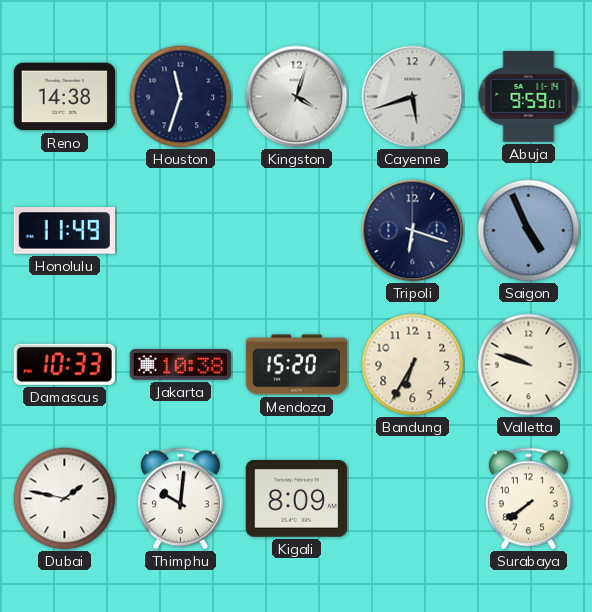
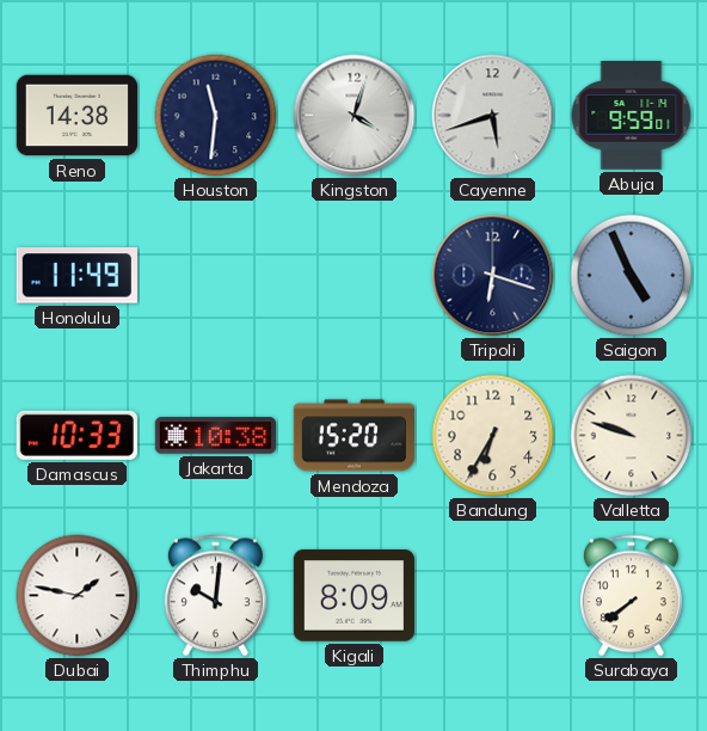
Houston: 11:33 -> 11:31
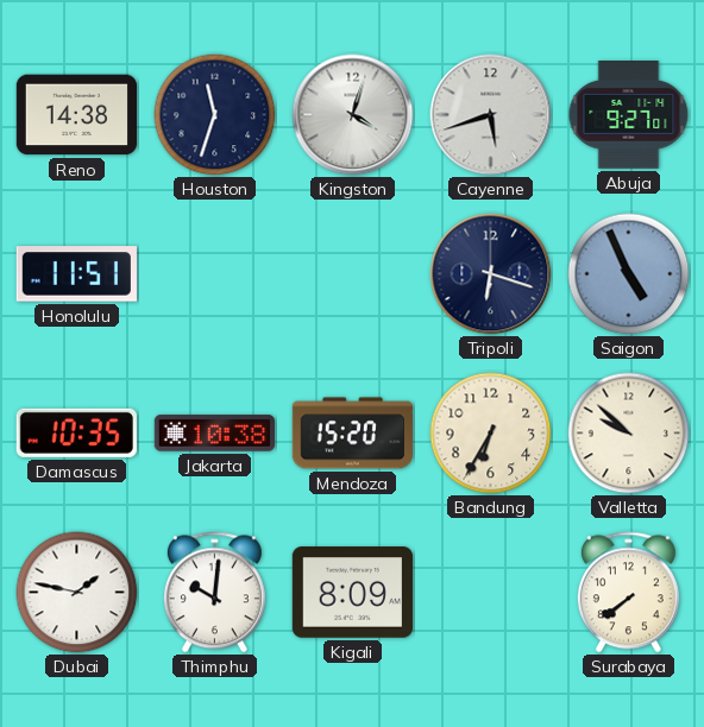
Houston: 11:31 -> 11:33
Abuja: 9:59 -> 9:27
Honolulu: 11:49 -> 11:51
Damascus: 10:33 -> 10:35
Valletta: 9:48 -> 9:52
